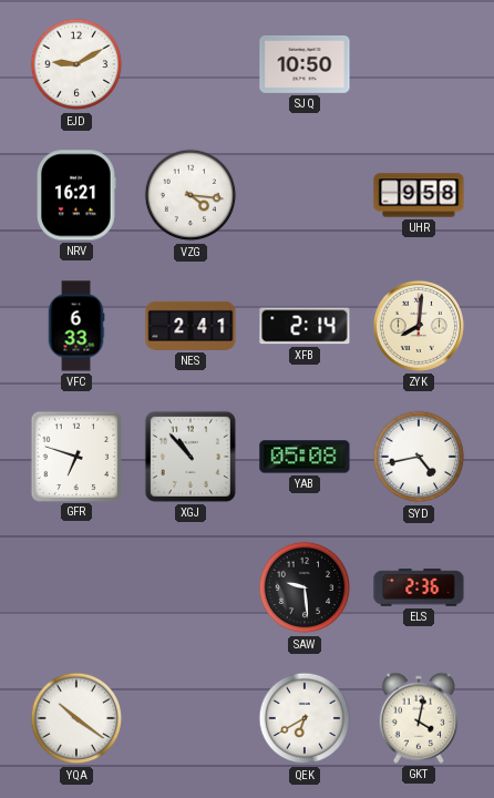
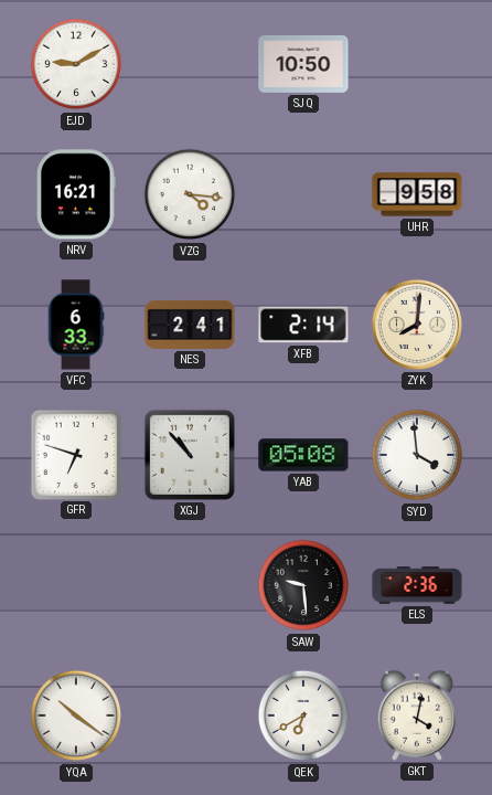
SYD: 4:43 -> 3:59
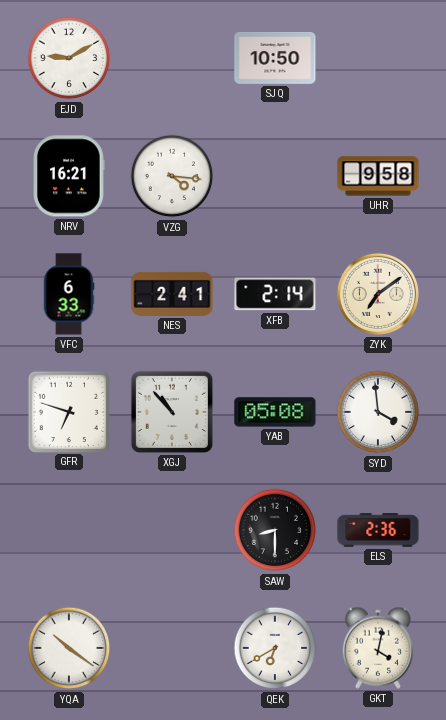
ZYK: 8:01 -> 7:09
SAW: 9:29 -> 8:30
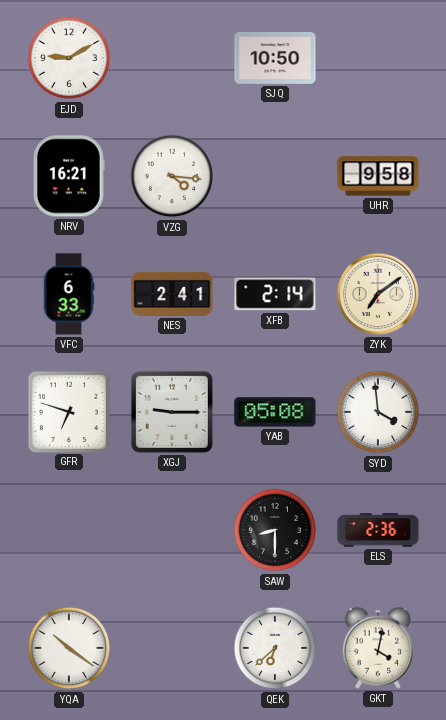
XGJ: 10:53 -> 9:15
QEK: 6:40 -> 6:38
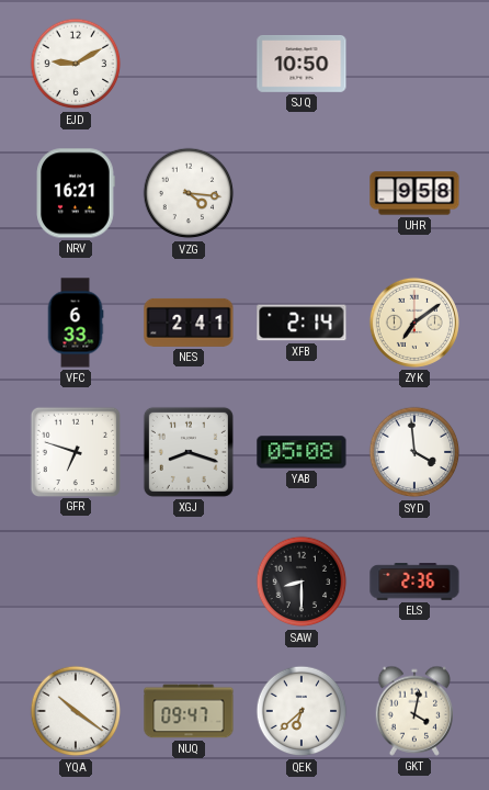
XGJ: 9:15 -> 8:18
NUQ: none -> 09:47
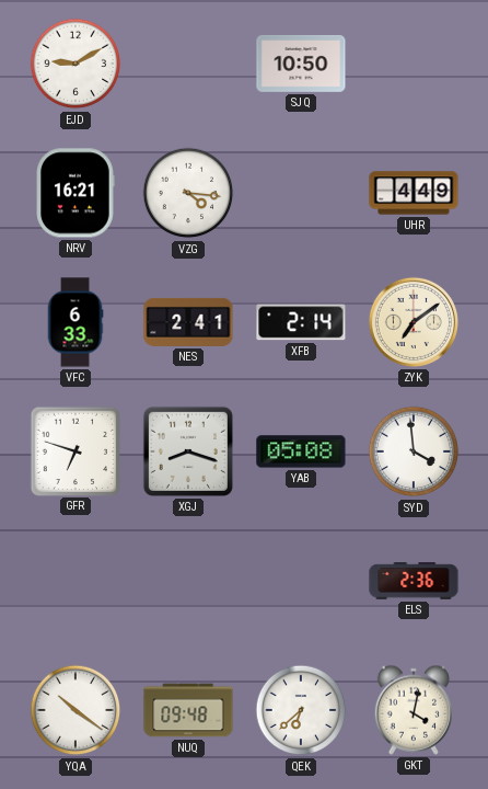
UHR: 9:58 -> 4:49
SAW: 8:30 -> none
NUQ: 09:47 -> 09:48
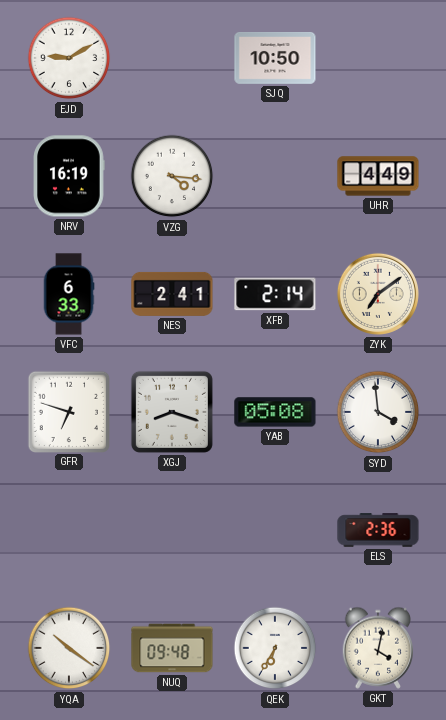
NRV: 16:21 -> 16:19
QEK: 6:38 -> 6:35
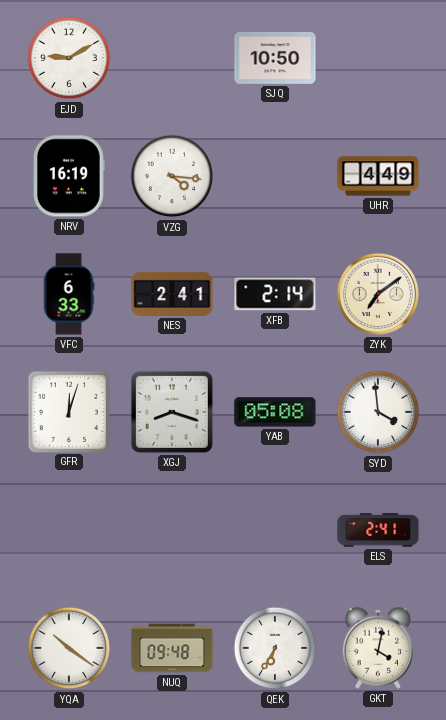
GFR: 6:48 -> 12:03
ELS: 2:36 -> 2:41
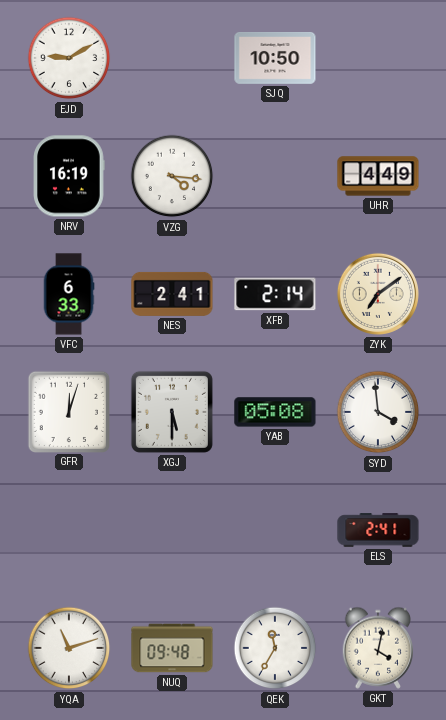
XGJ: 8:18 -> 5:30
YQA: 10:21 -> 11:12
QEK: 6:35 -> 11:35
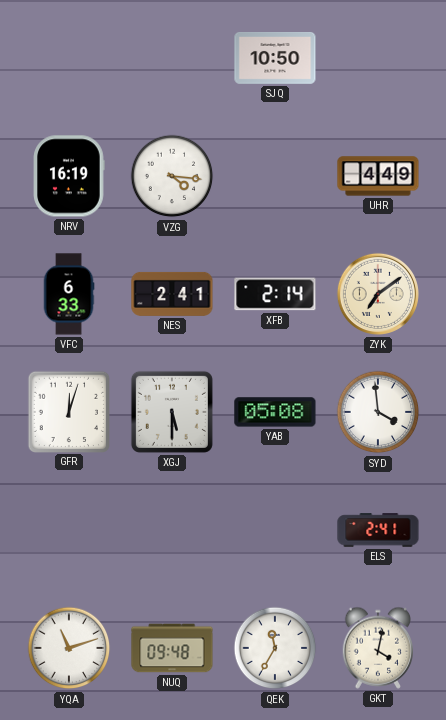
EJD: 9:10 -> none
